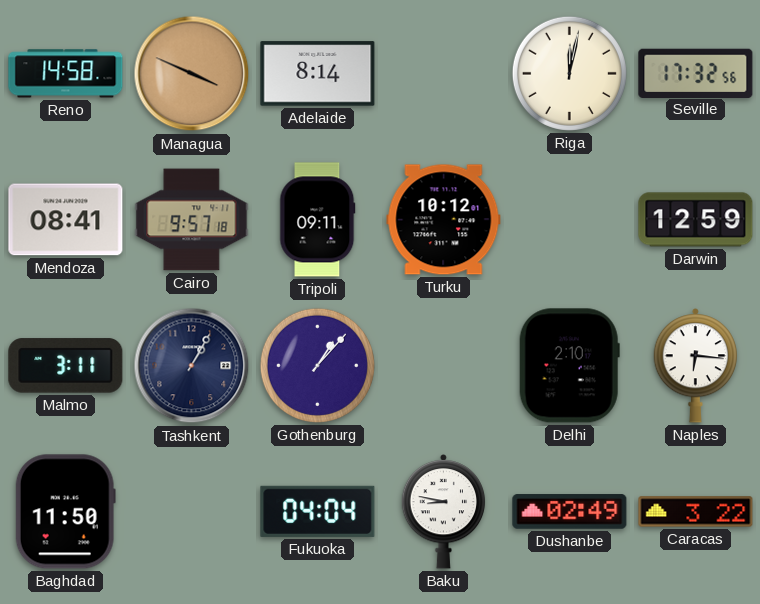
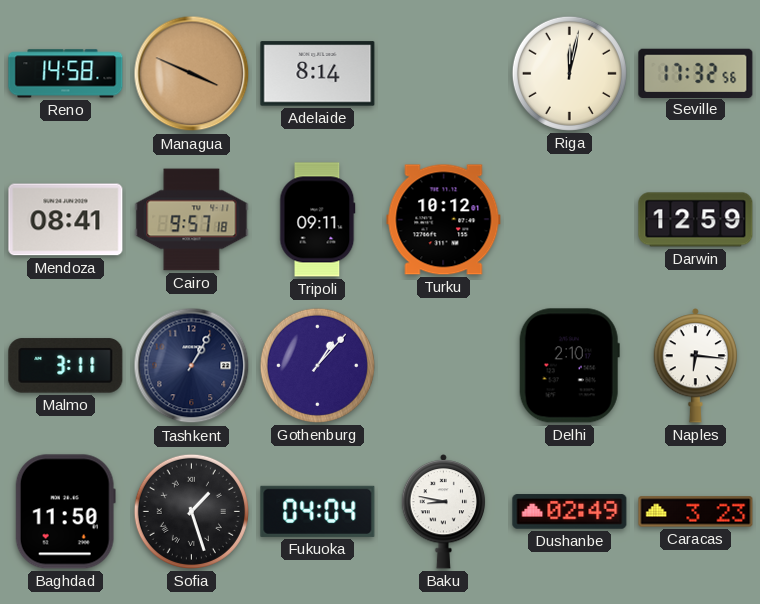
Sofia: none -> 1:27
Caracas: 3:22 -> 3:23
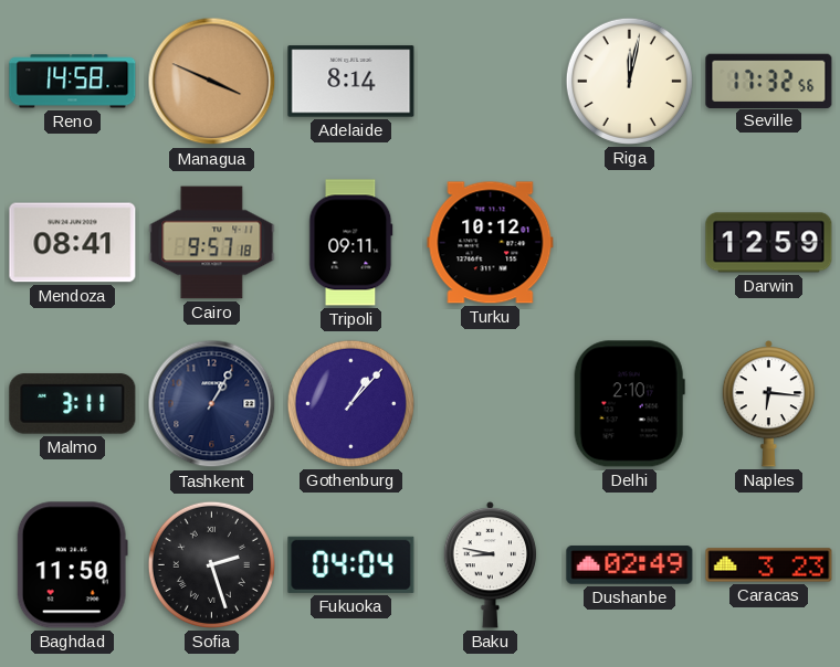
Sofia: 1:27 -> 2:27
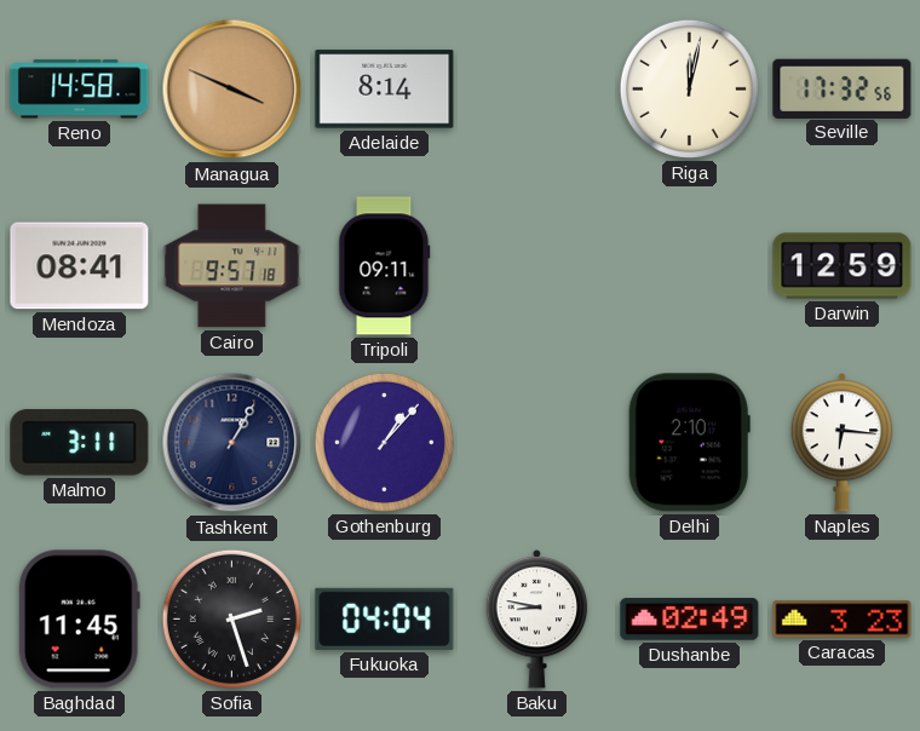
Turku: 10:12 -> none
Baghdad: 11:50 -> 11:45
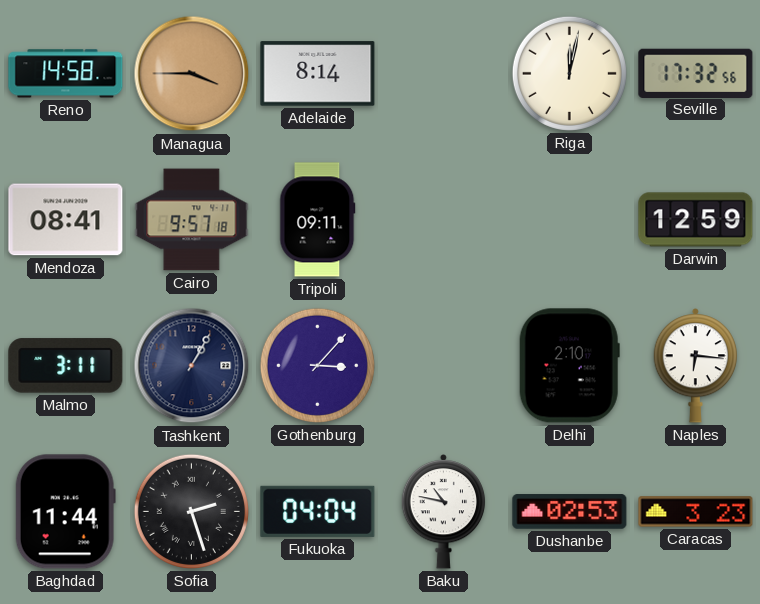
Managua: 3:49 -> 3:45
Gothenburg: 1:07 -> 3:07
Baghdad: 11:45 -> 11:44
Baku: 8:47 -> 10:47
Dushanbe: 02:49 -> 02:53
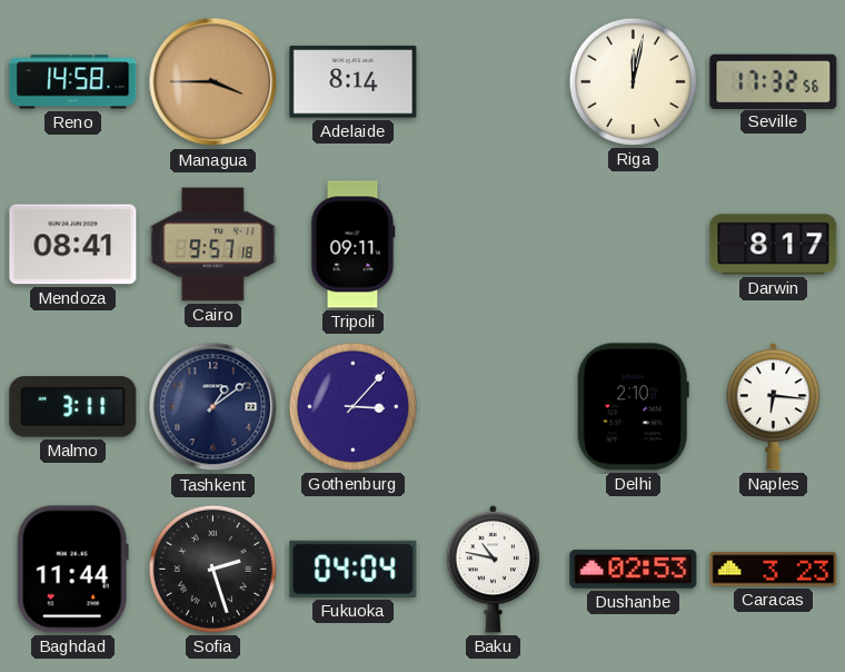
Darwin: 12:59 -> 8:17
Tashkent: 1:05 -> 1:09
